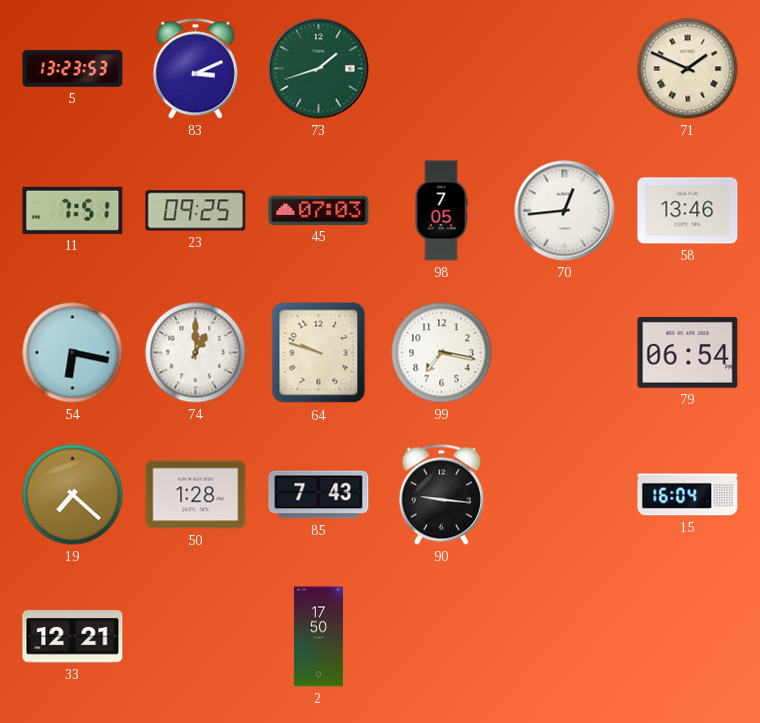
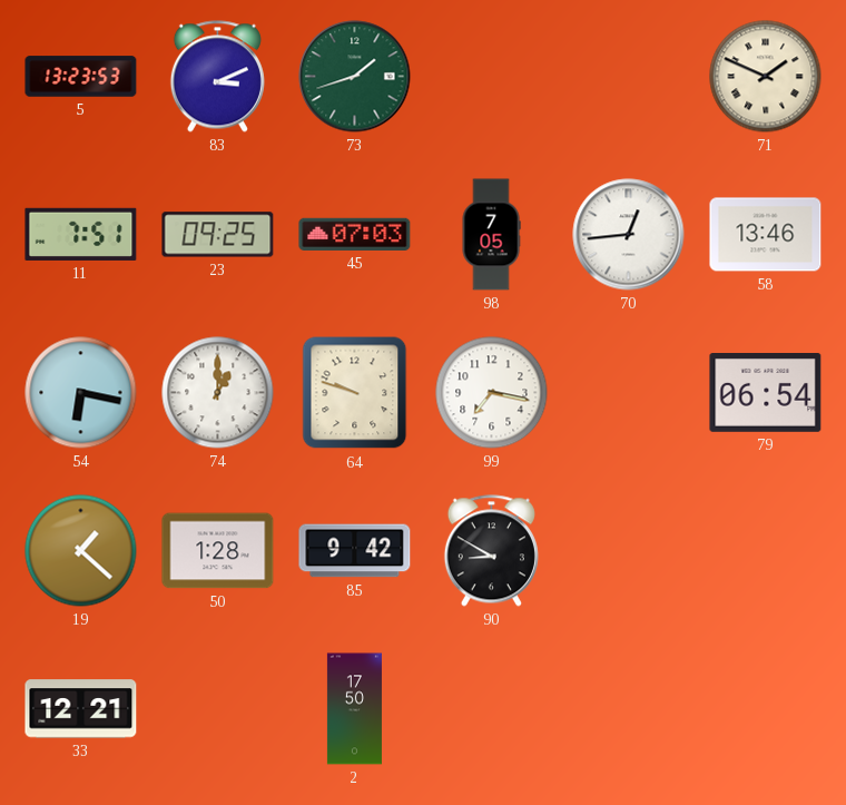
19: 7:22 -> 1:22
85: 7:43 -> 9:42
90: 9:16 -> 8:50
15: 16:04 -> none
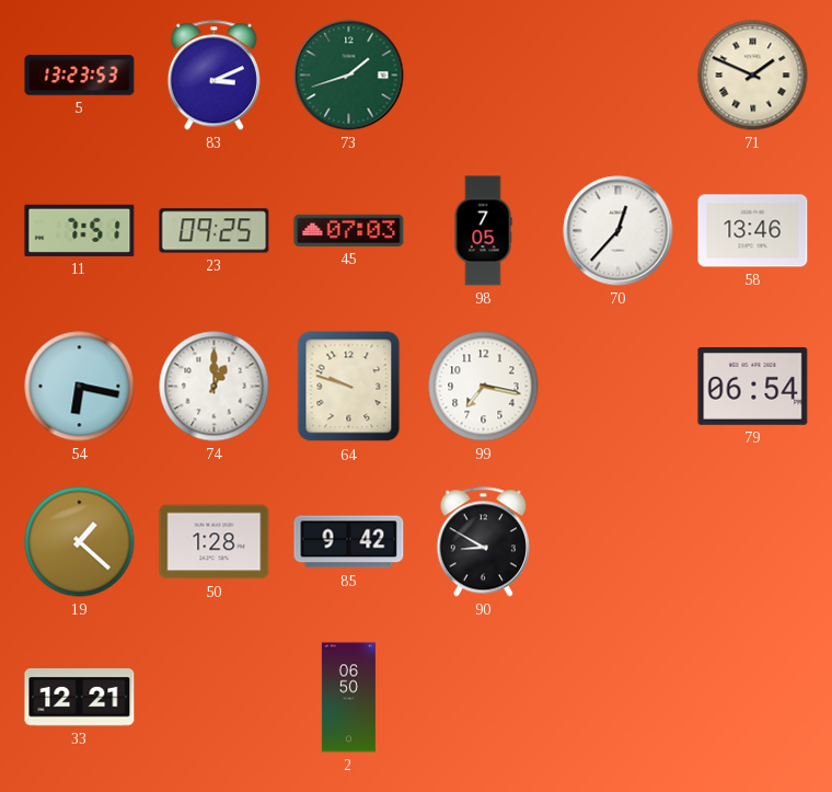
70: 12:44 -> 12:37
2: 17:50 -> 06:50
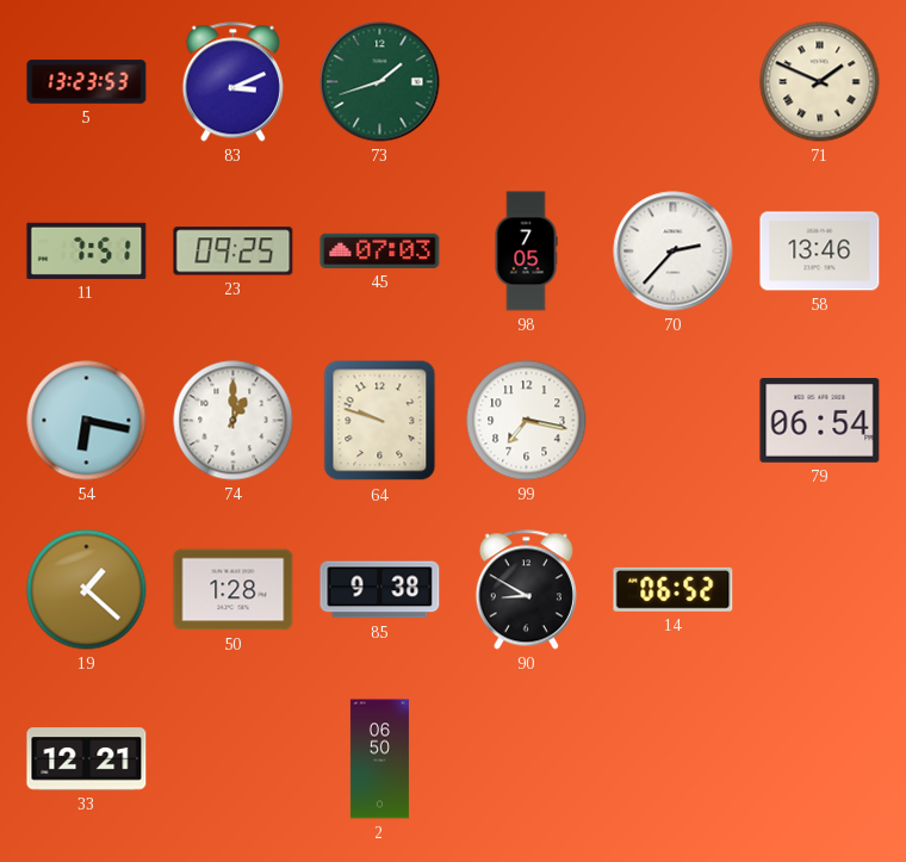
70: 12:37 -> 2:37
85: 9:42 -> 9:38
14: none -> 06:52
